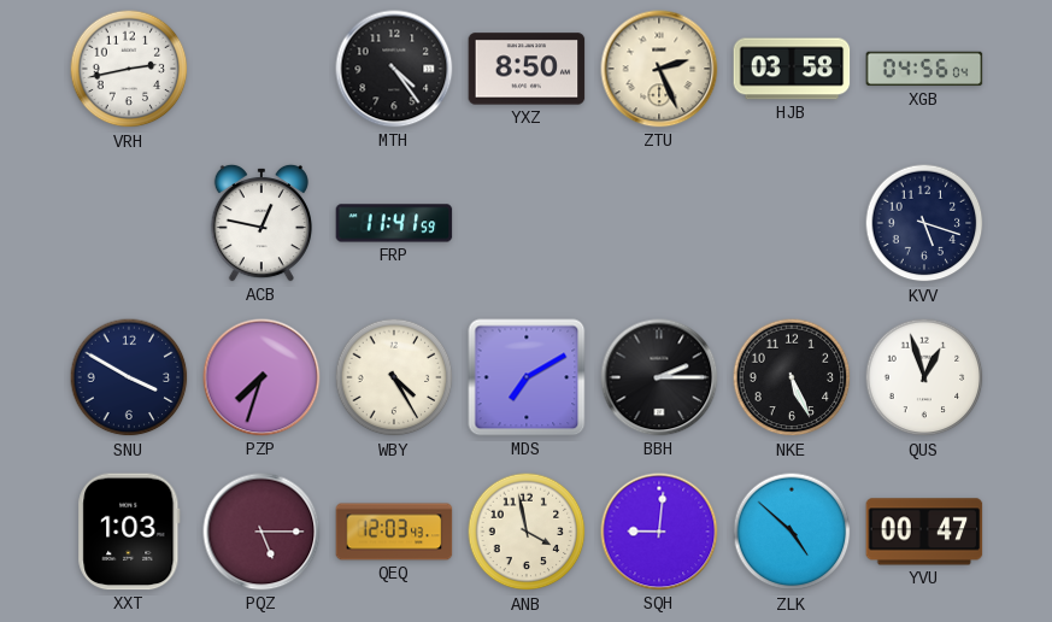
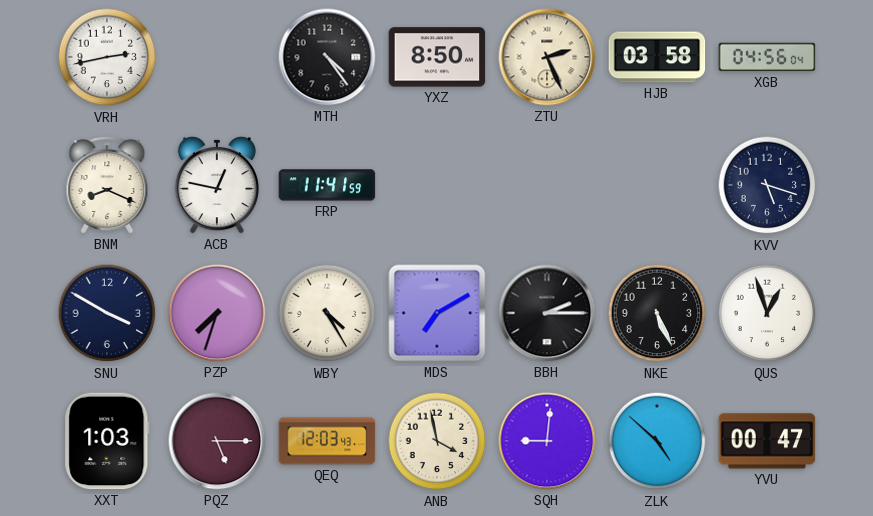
BNM: none -> 8:19
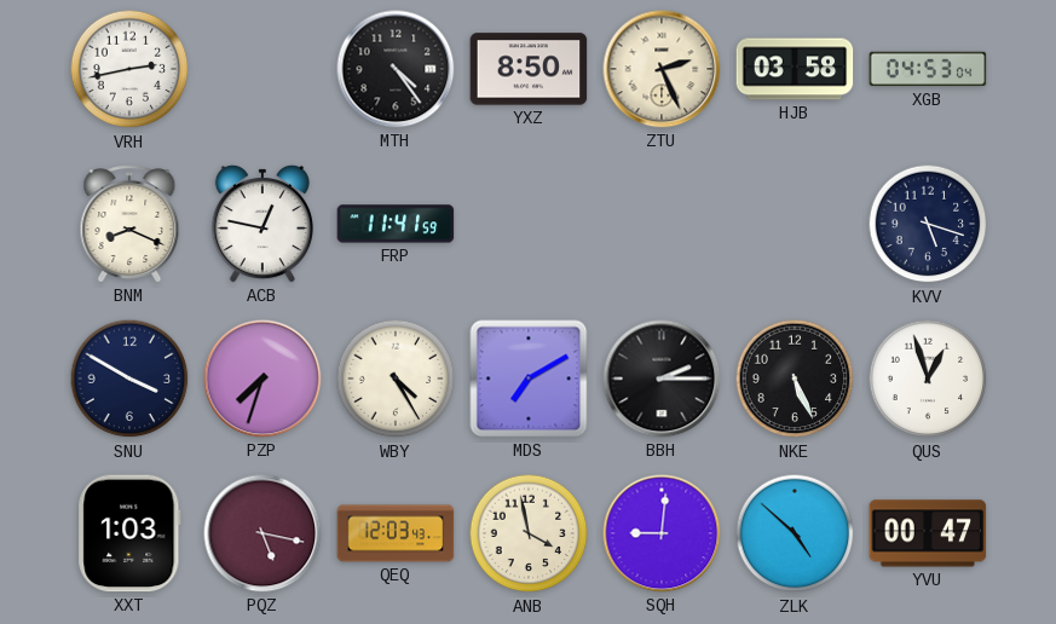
XGB: 04:56 -> 04:53
PQZ: 5:15 -> 5:17
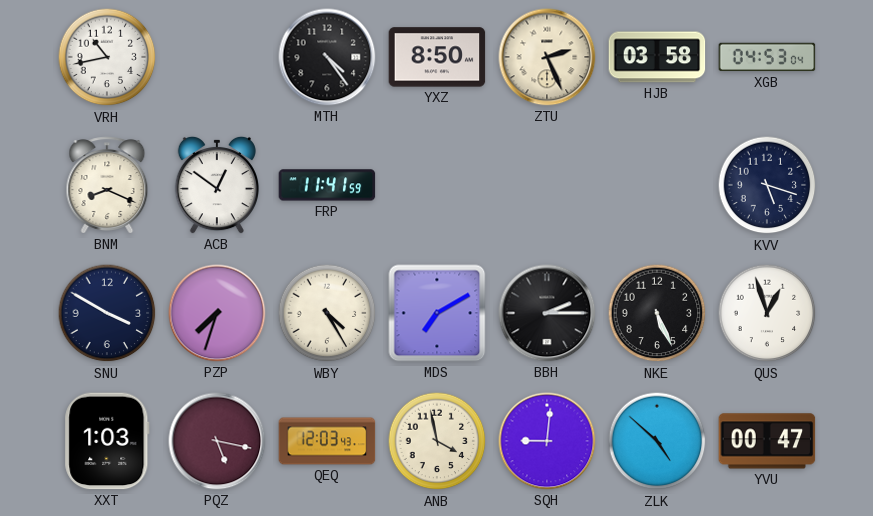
VRH: 2:43 -> 10:43
ACB: 12:47 -> 12:51
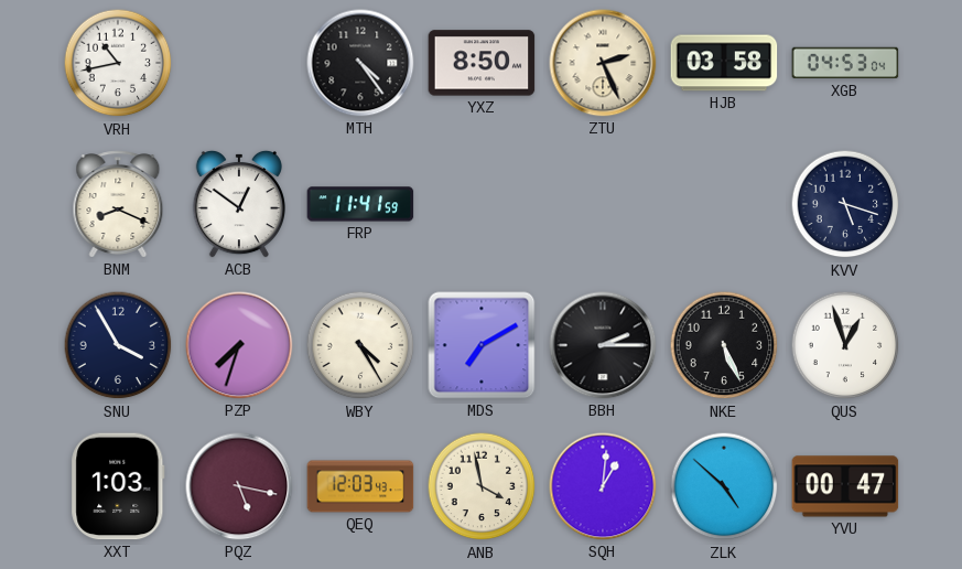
SNU: 3:50 -> 3:55
SQH: 9:01 -> 1:01
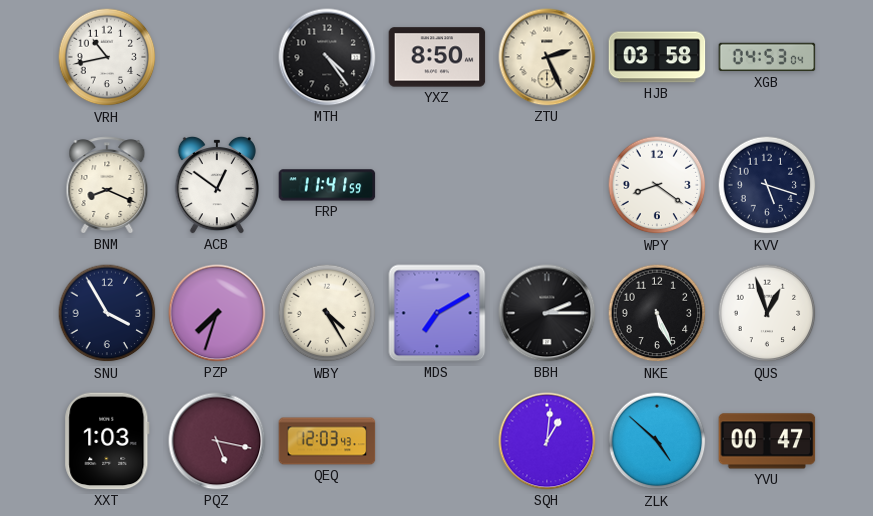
WPY: none -> 8:21
ANB: 3:58 -> none
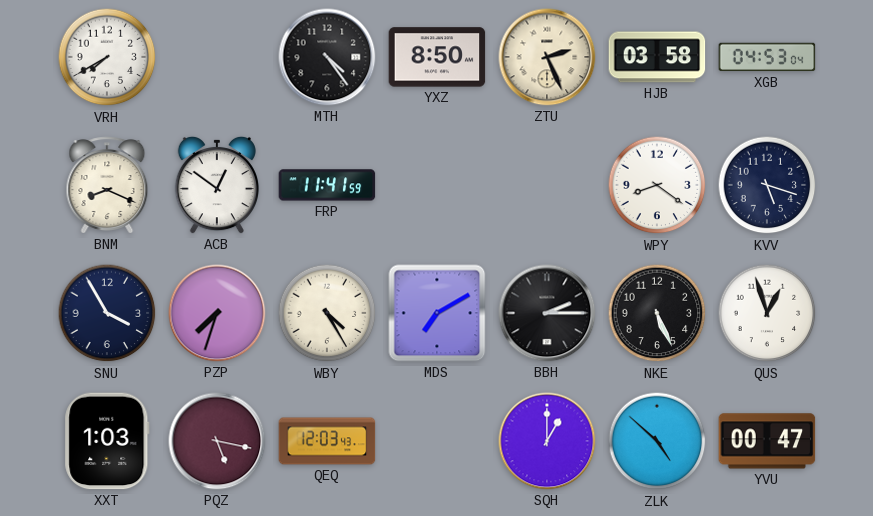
VRH: 10:43 -> 7:40
SQH: 1:01 -> 1:00
